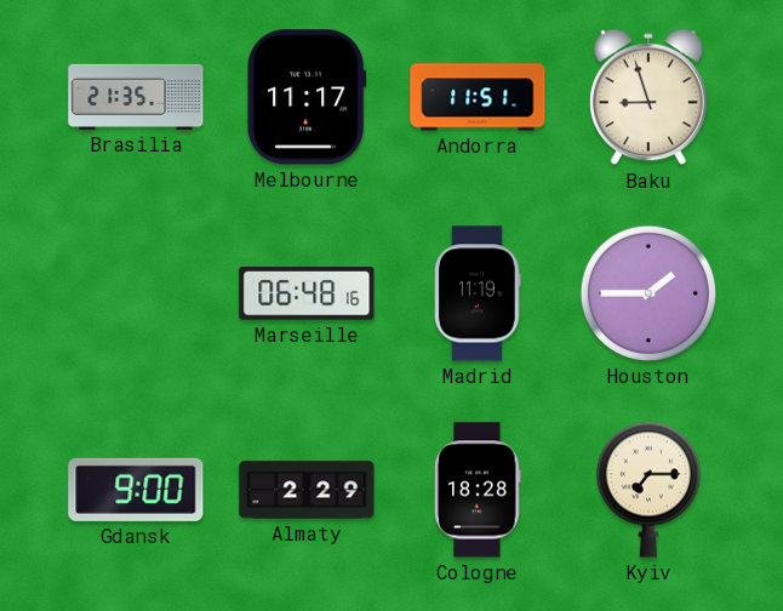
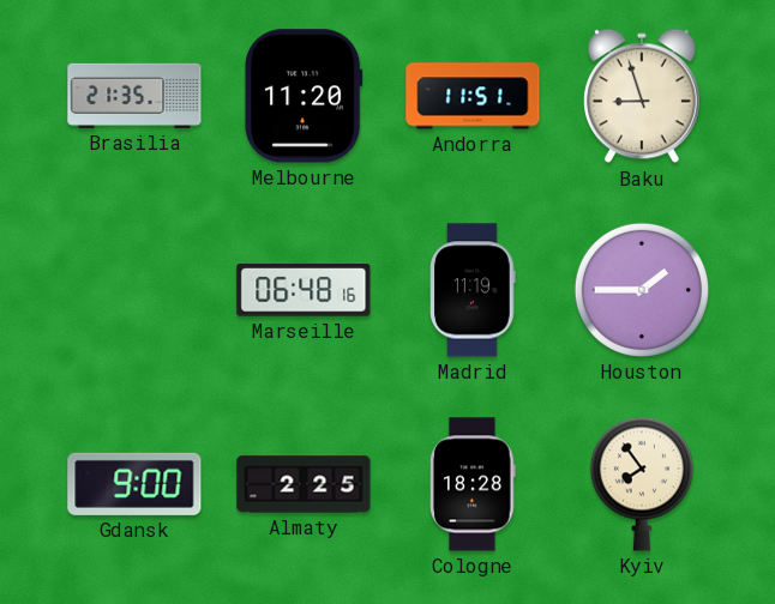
Melbourne: 11:17 -> 11:20
Almaty: 2:29 -> 2:25
Kyiv: 7:15 -> 7:54
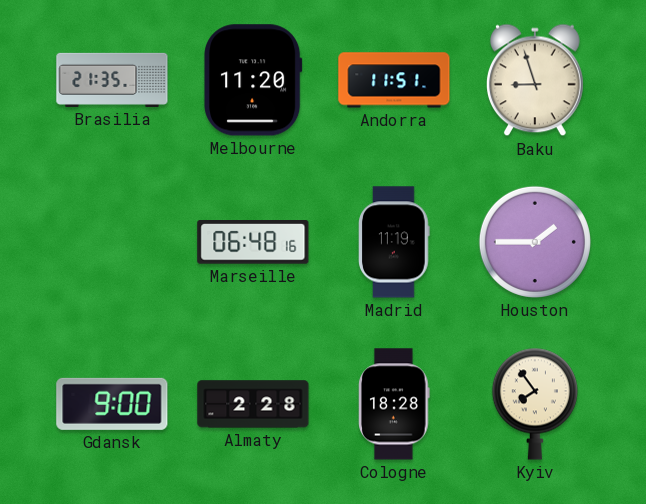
Almaty: 2:25 -> 2:28
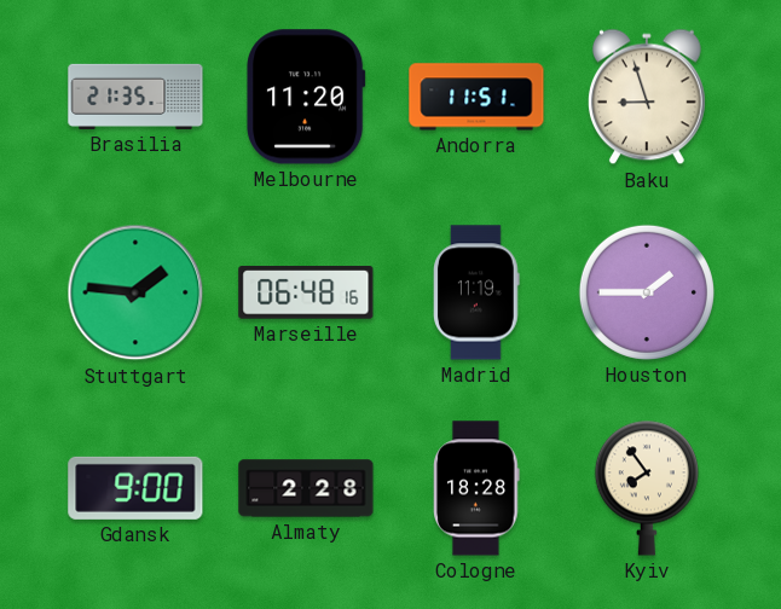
Stuttgart: none -> 1:46
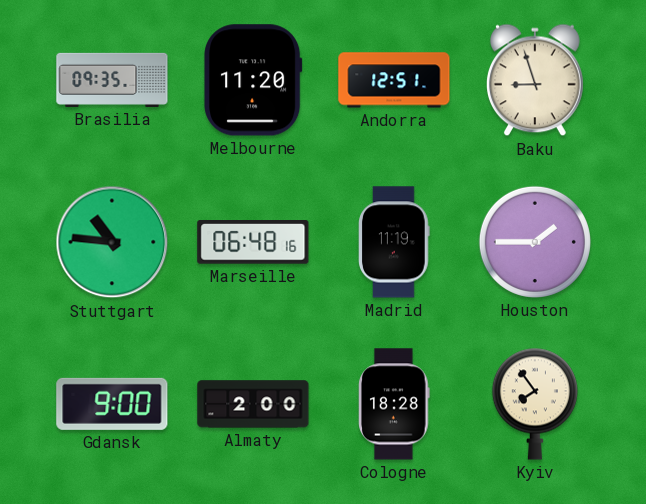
Brasilia: 21:35 -> 09:35
Andorra: 11:51 -> 12:51
Stuttgart: 1:46 -> 10:46
Almaty: 2:28 -> 2:00
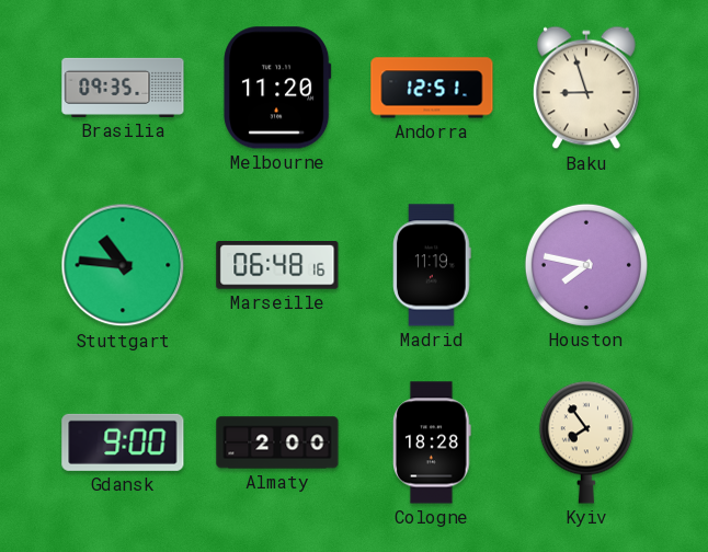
Houston: 1:45 -> 7:47
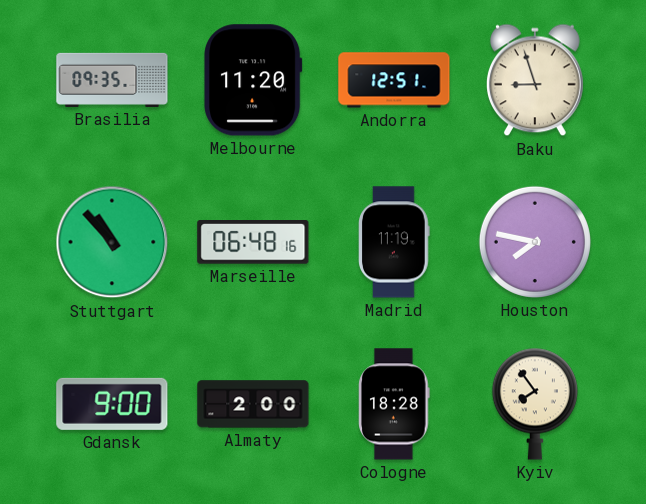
Stuttgart: 10:46 -> 10:53
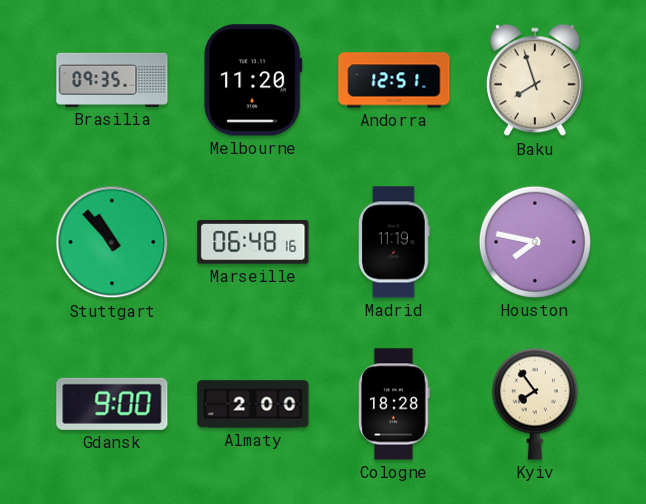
Baku: 8:57 -> 7:57
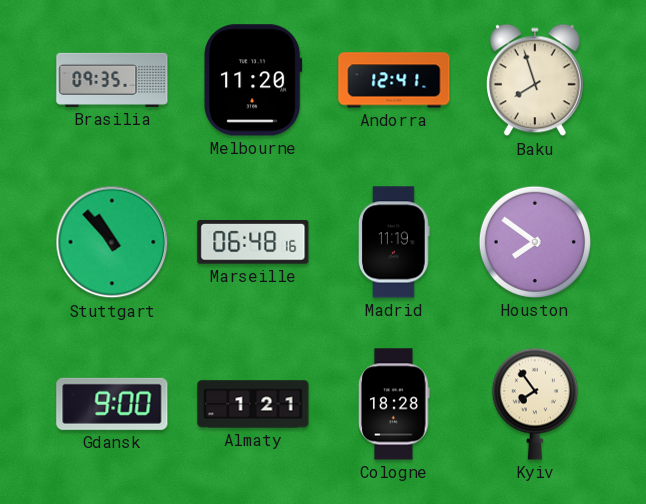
Andorra: 12:51 -> 12:41
Houston: 7:47 -> 7:51
Almaty: 2:00 -> 1:21
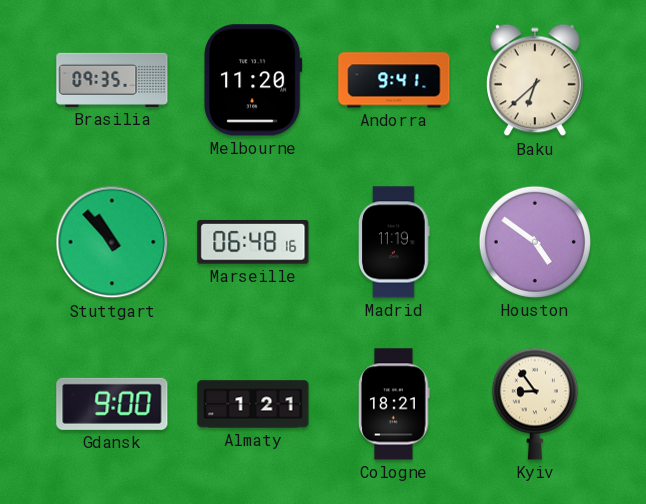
Andorra: 12:41 -> 9:41
Baku: 7:57 -> 6:38
Houston: 7:51 -> 4:51
Cologne: 18:28 -> 18:21
Kyiv: 7:54 -> 8:54
